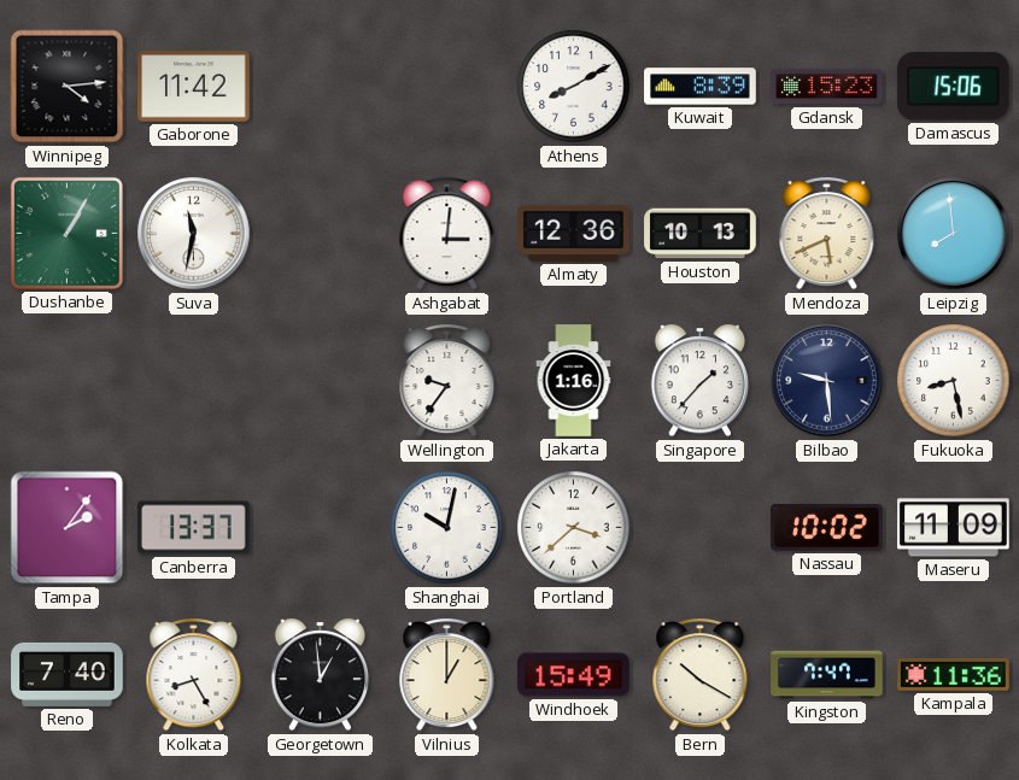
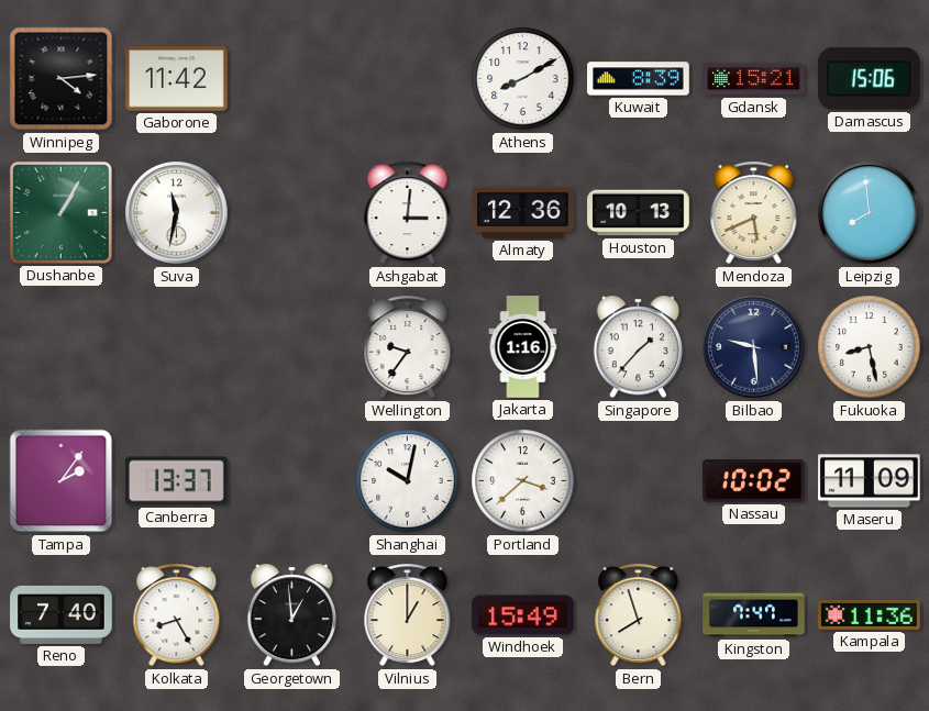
Gdansk: 15:23 -> 15:21
Bern: 10:20 -> 7:57
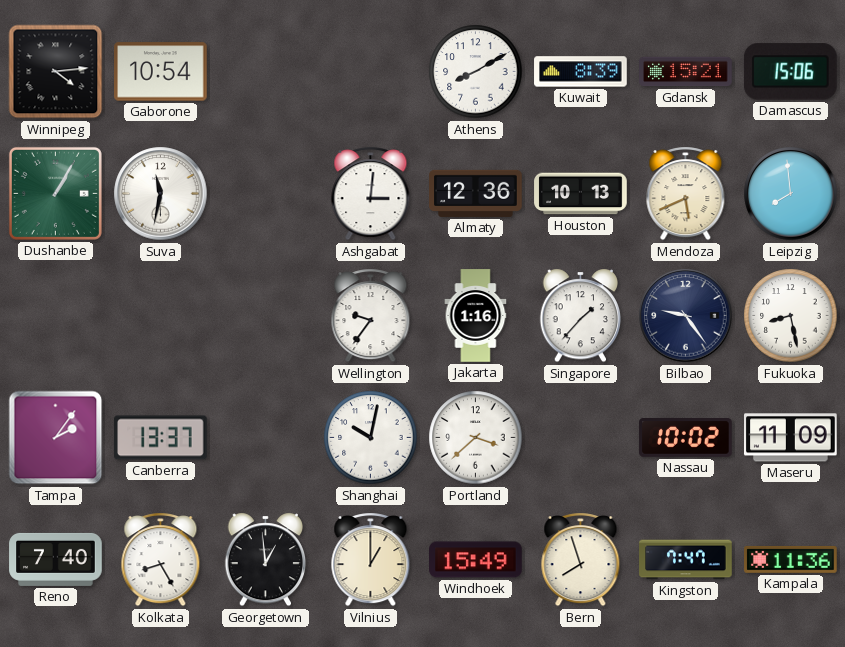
Gaborone: 11:42 -> 10:54
Bilbao: 9:29 -> 9:24
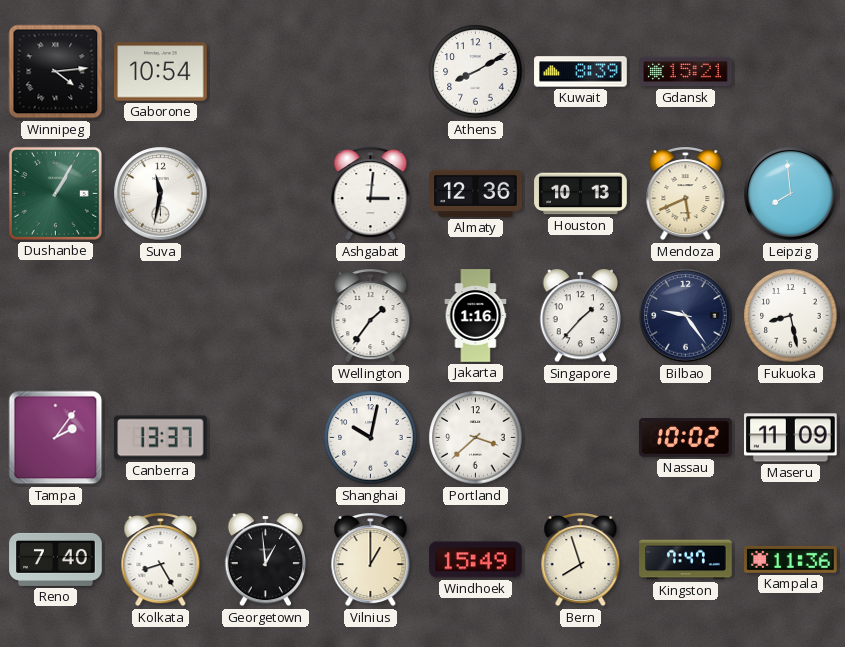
Damascus: 15:06 -> none
Wellington: 9:36 -> 1:36
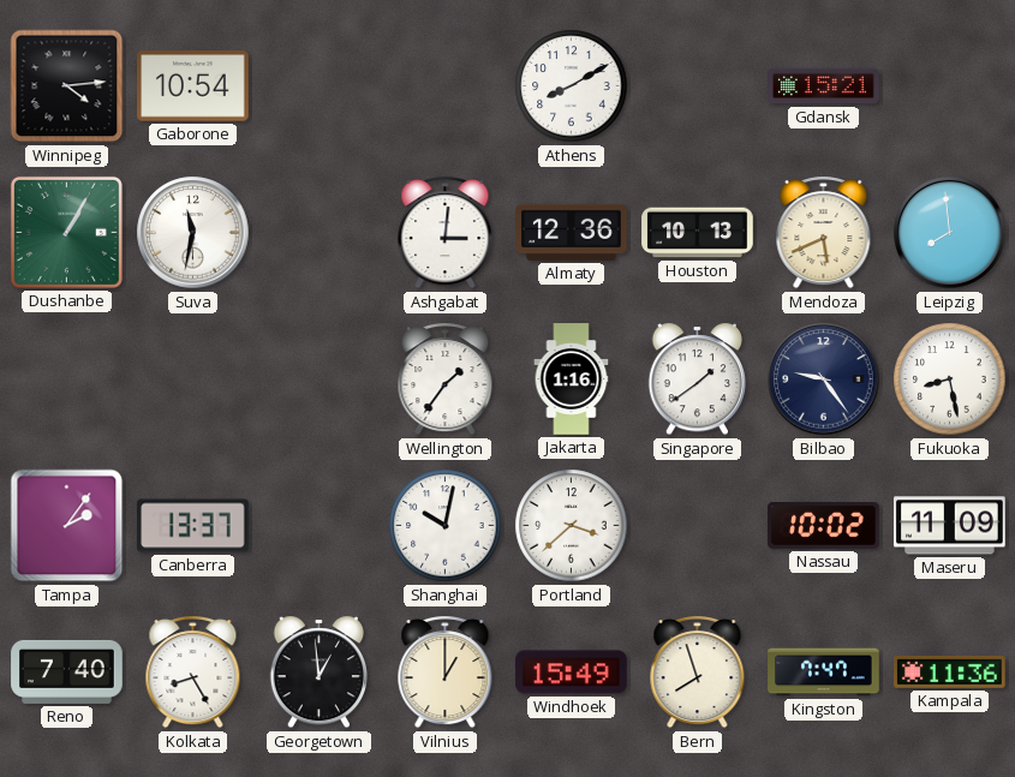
Kuwait: 8:39 -> none
Singapore: 1:37 -> 1:39
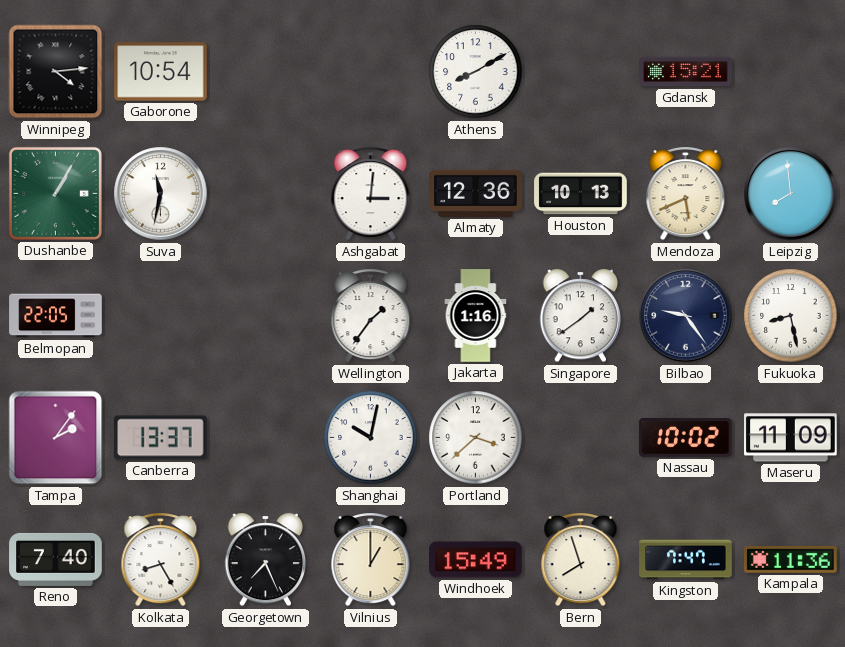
Belmopan: none -> 22:05
Georgetown: 12:59 -> 7:26
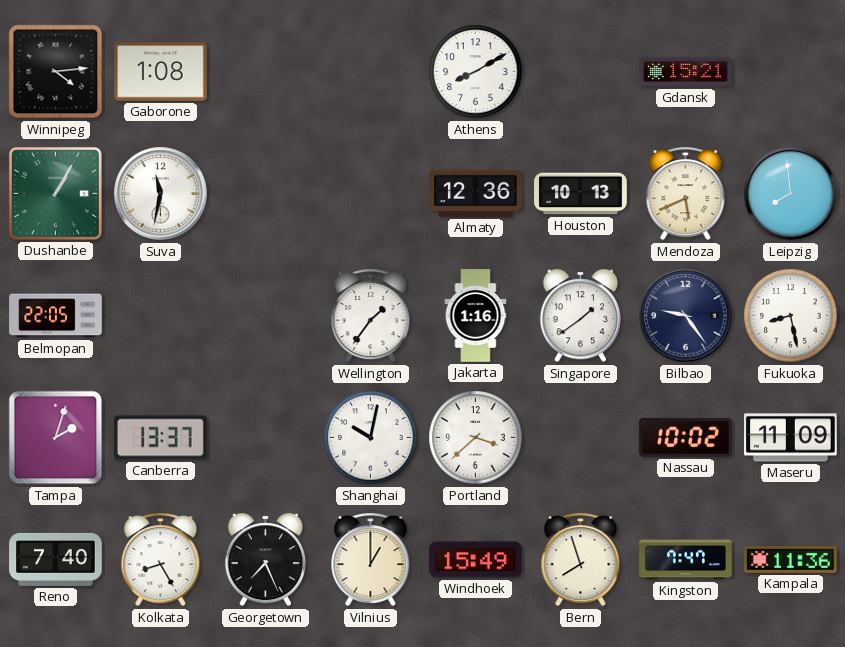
Gaborone: 10:54 -> 1:08
Ashgabat: 3:01 -> none
Tampa: 2:06 -> 2:03
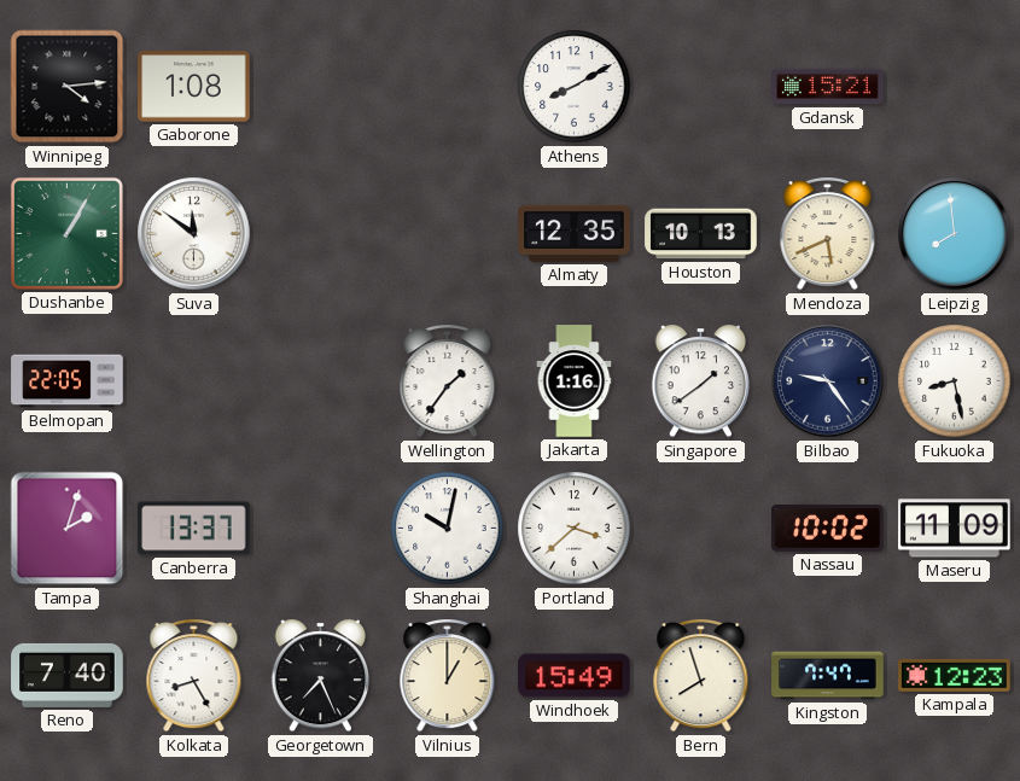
Suva: 11:32 -> 11:51
Almaty: 12:36 -> 12:35
Kampala: 11:36 -> 12:23
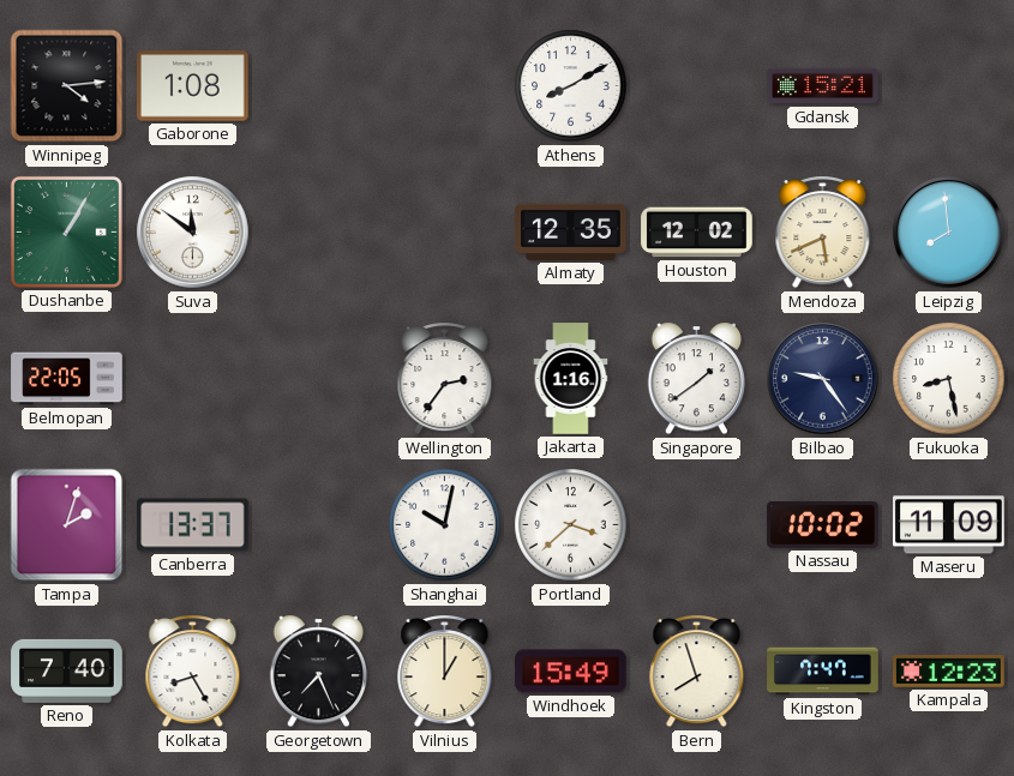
Houston: 10:13 -> 12:02
Wellington: 1:36 -> 2:36
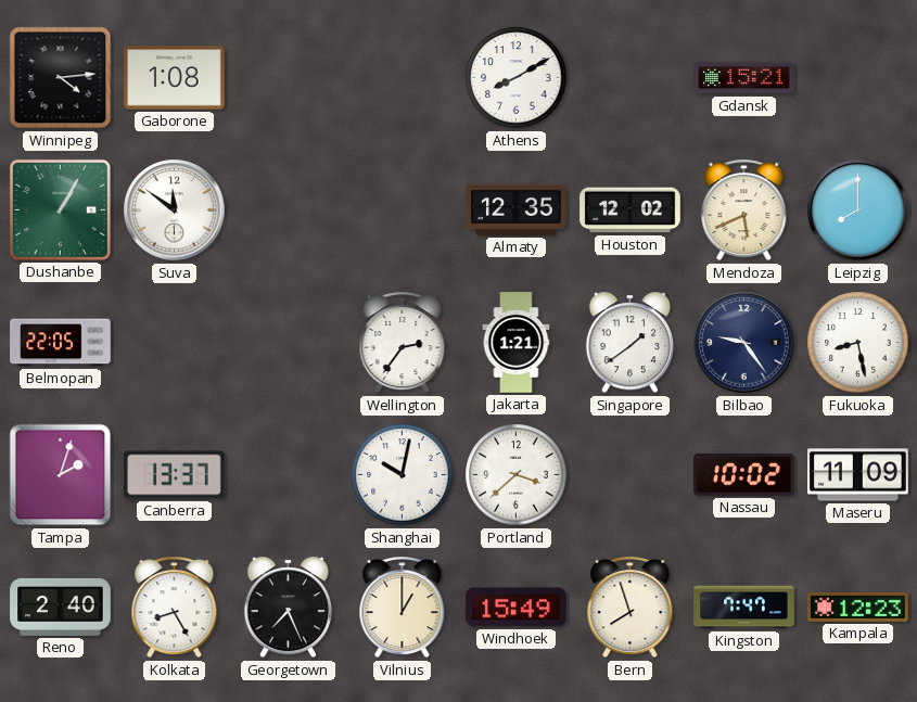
Leipzig: 7:59 -> 8:00
Jakarta: 1:16 -> 1:21
Reno: 7:40 -> 2:40
